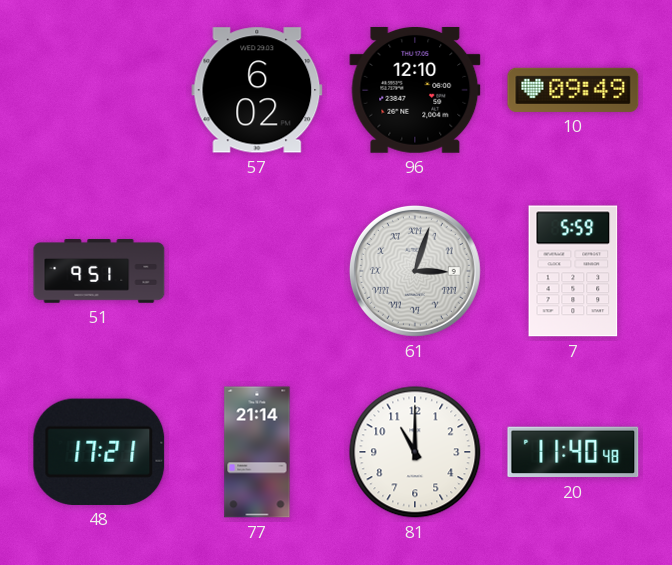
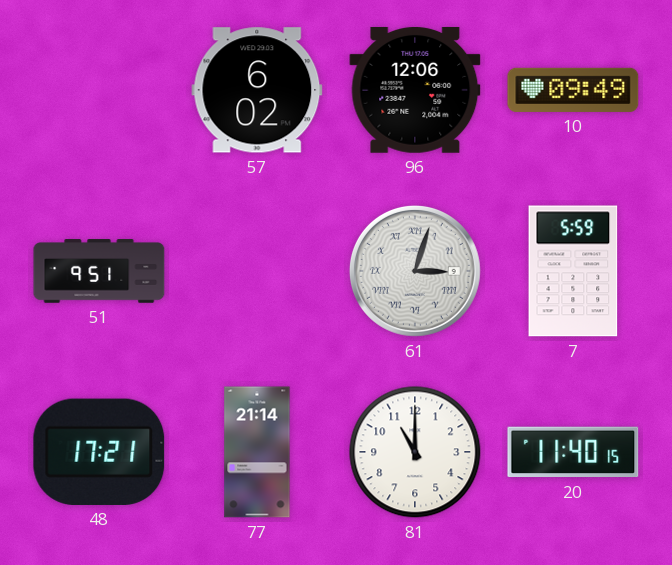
96: 12:10 -> 12:06
20: 11:40:48 -> 11:40:15
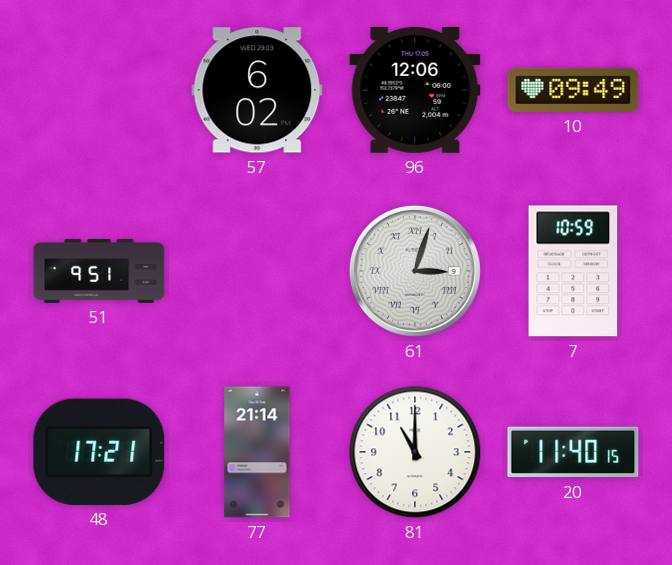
7: 5:59 -> 10:59
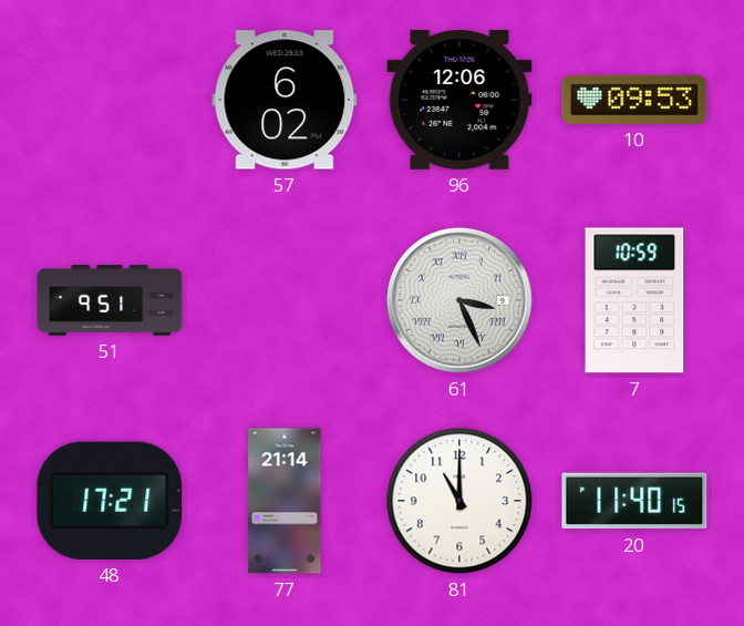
10: 09:49 -> 09:53
61: 3:03 -> 3:26
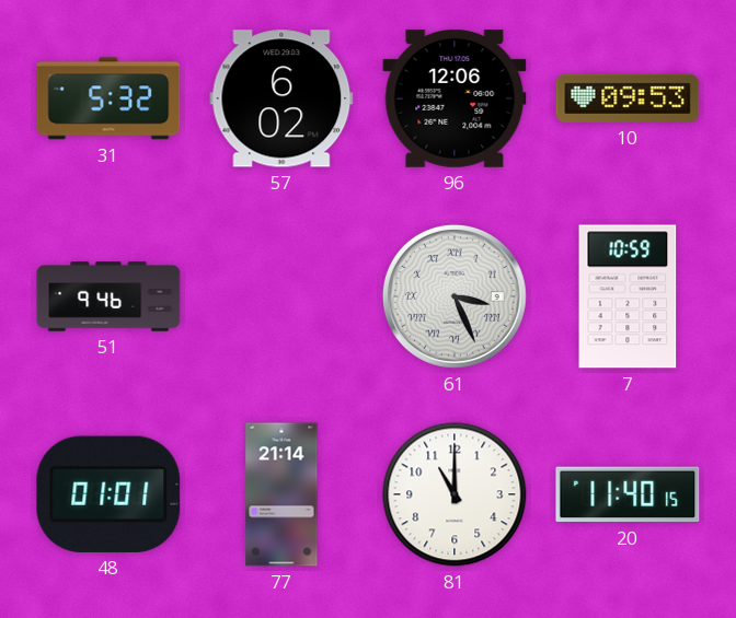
31: none -> 5:32
51: 9:51 -> 9:46
48: 17:21 -> 01:01
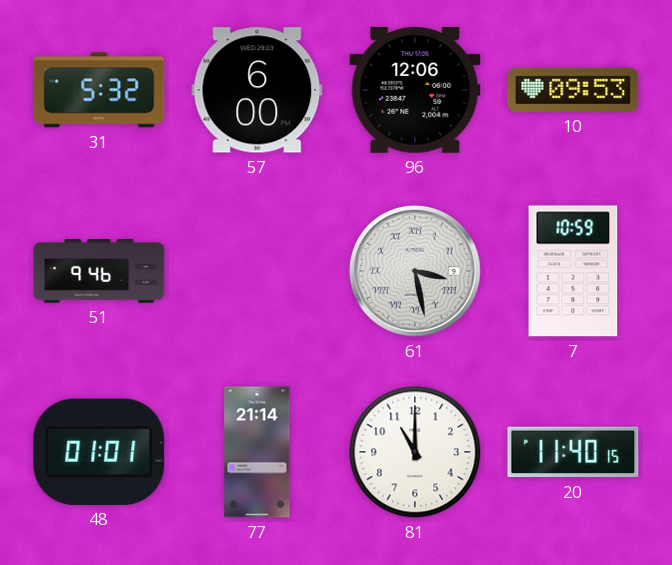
57: 6:02 -> 6:00
61: 3:26 -> 3:28
